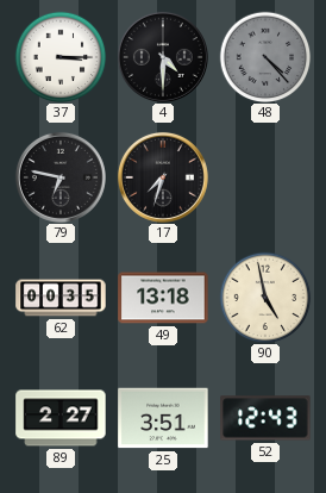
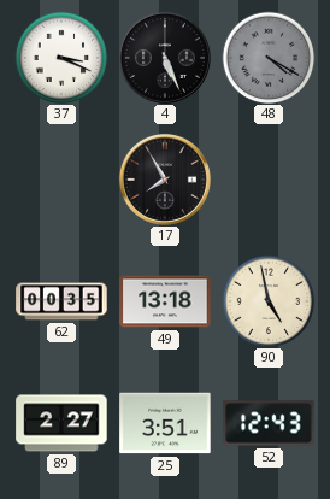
37: 3:15 -> 3:19
4: 4:30 -> 5:26
48: 4:23 -> 4:20
79: 6:47 -> none
17: 7:33 -> 7:55
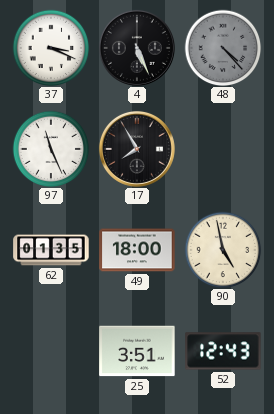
48: 4:20 -> 4:23
97: none -> 11:26
62: 00:35 -> 01:35
49: 13:18 -> 18:00
89: 2:27 -> none
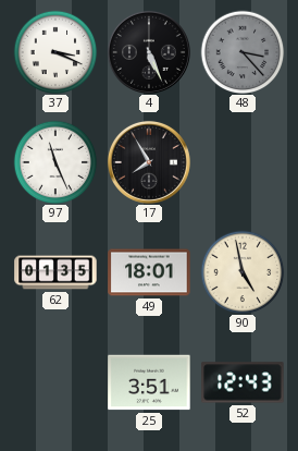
48: 4:23 -> 3:23
49: 18:00 -> 18:01
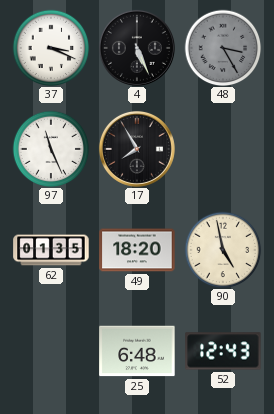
48: 3:23 -> 3:25
49: 18:01 -> 18:20
25: 3:51 -> 6:48
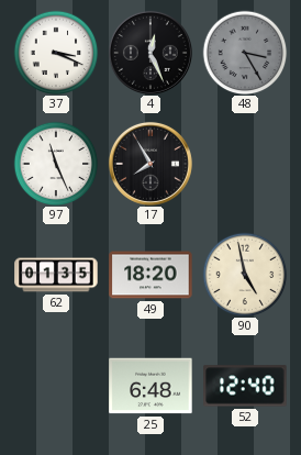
4: 5:26 -> 12:26
52: 12:43 -> 12:40
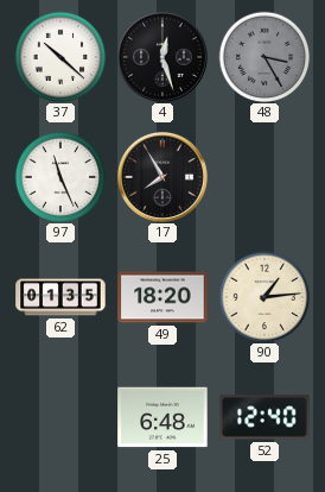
37: 3:19 -> 10:22
4: 12:26 -> 12:27
90: 4:58 -> 1:14
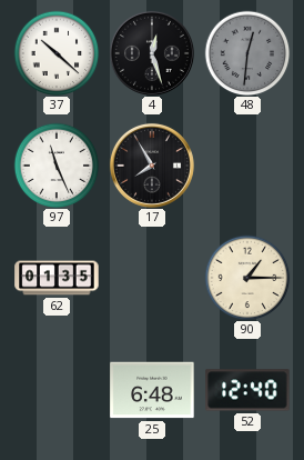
48: 3:25 -> 12:31
49: 18:20 -> none
90: 1:14 -> 1:15
